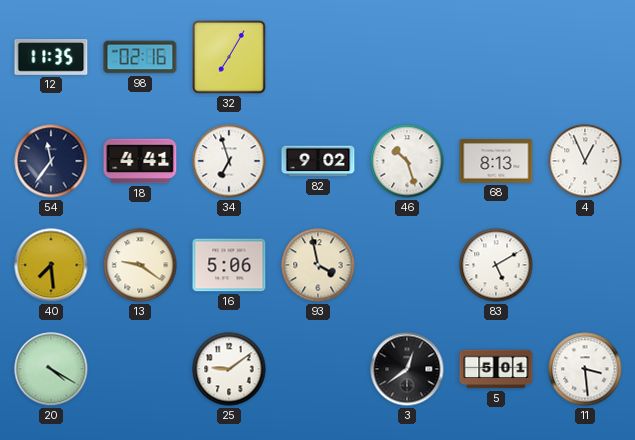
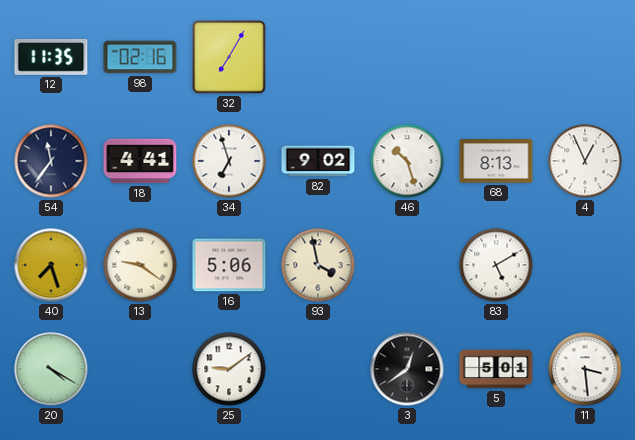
40: 7:29 -> 7:27
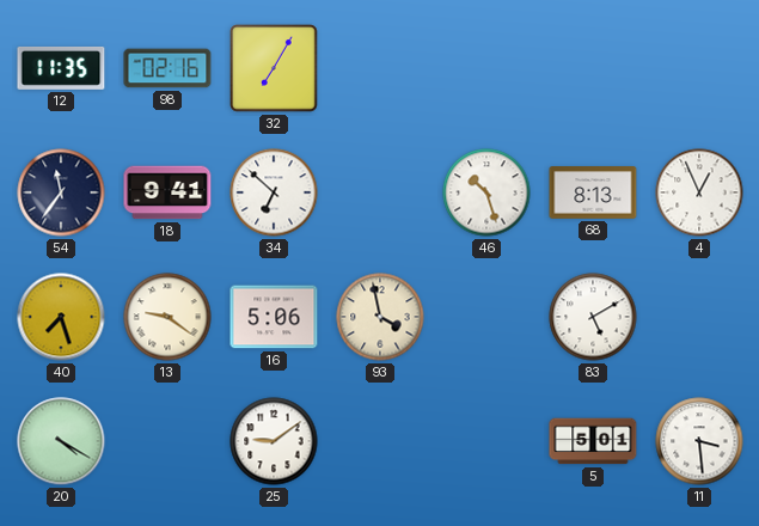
18: 4:41 -> 9:41
34: 6:57 -> 6:52
82: 9:02 -> none
3: 12:39 -> none
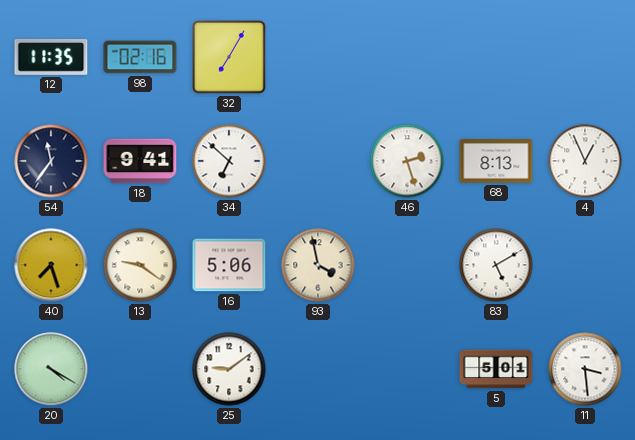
46: 10:27 -> 2:27
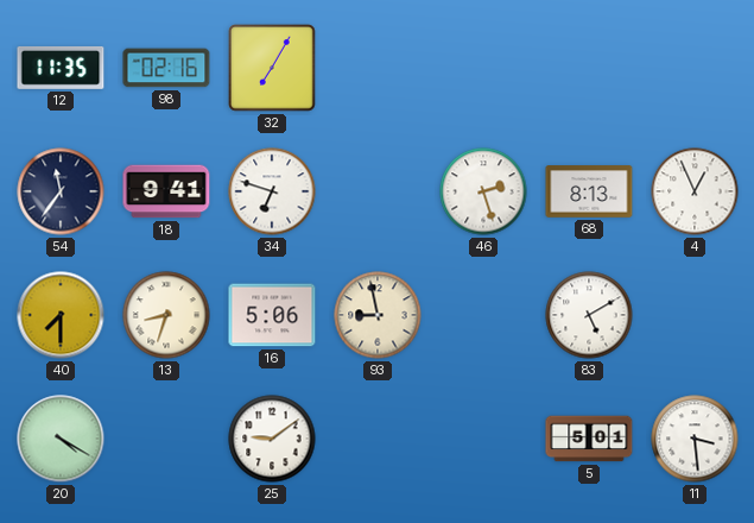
34: 6:52 -> 6:48
40: 7:27 -> 7:30
13: 9:21 -> 8:33
93: 3:58 -> 8:58
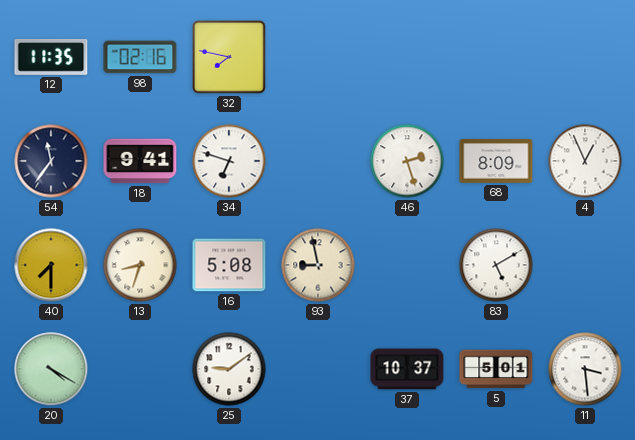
32: 7:05 -> 7:47
68: 8:13 -> 8:09
16: 5:06 -> 5:08
37: none -> 10:37
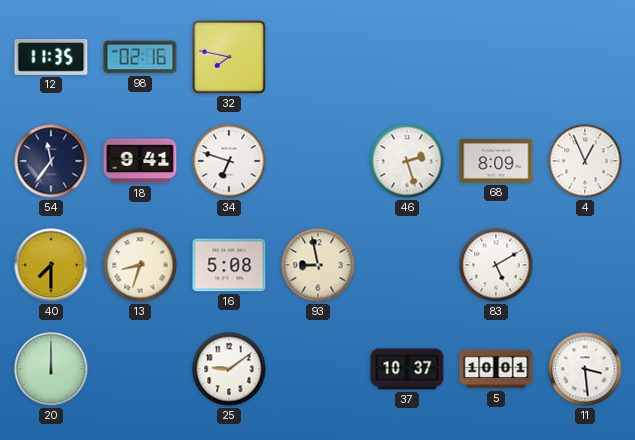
20: 4:20 -> 12:00
5: 5:01 -> 10:01
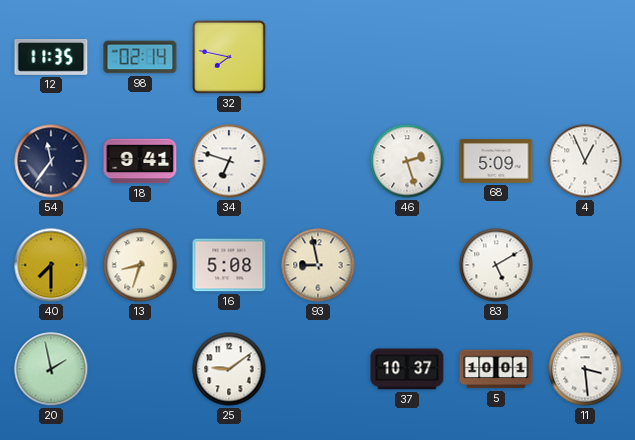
98: 02:16 -> 02:14
68: 8:09 -> 5:09
20: 12:00 -> 1:58
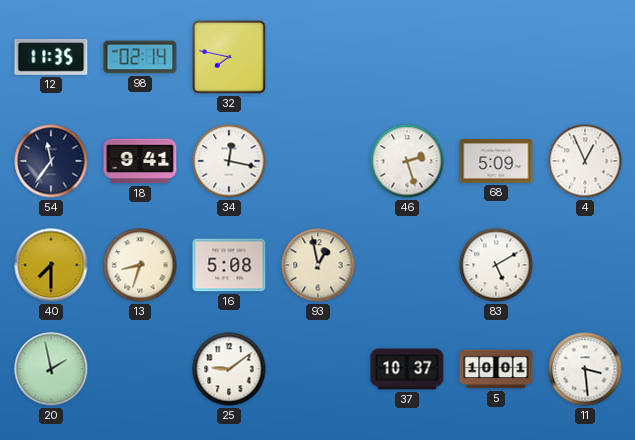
34: 6:48 -> 12:17
93: 8:58 -> 12:58
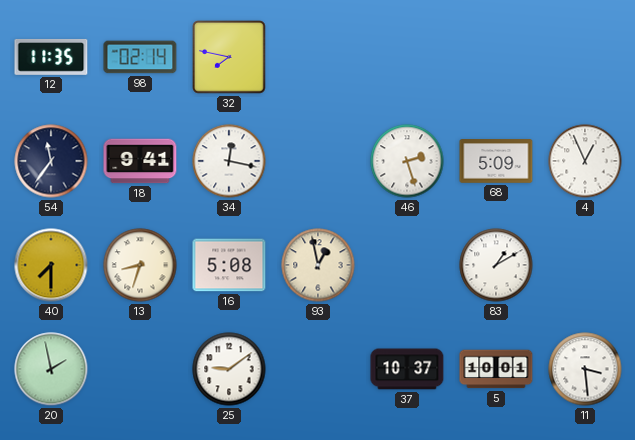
83: 5:10 -> 1:10
